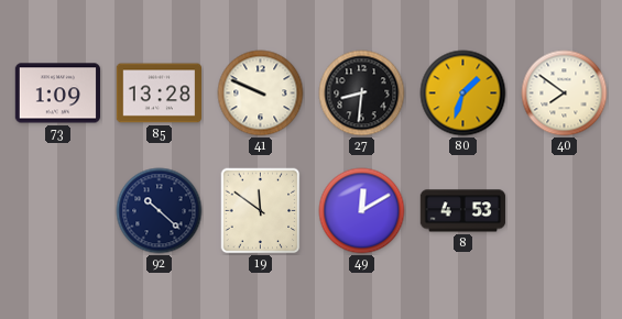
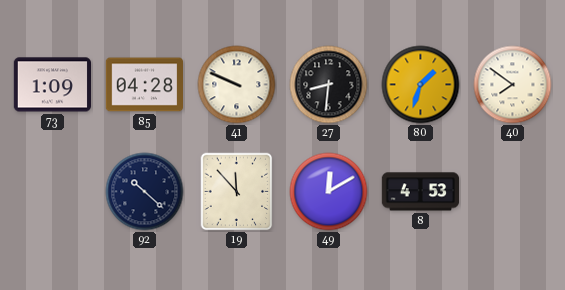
85: 13:28 -> 04:28
19: 11:51 -> 11:53
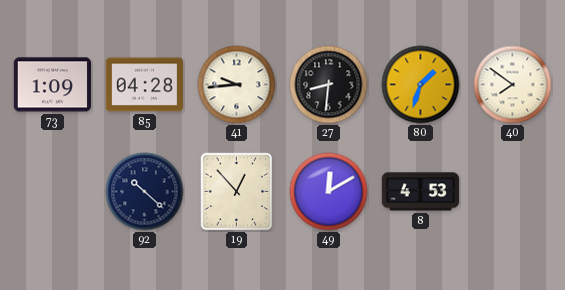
41: 9:49 -> 9:44
19: 11:53 -> 12:53
